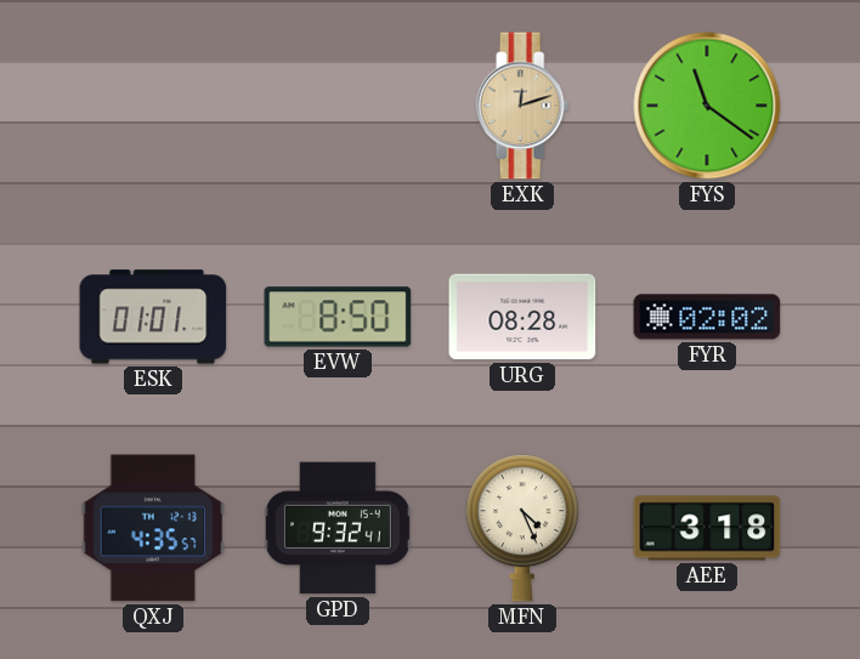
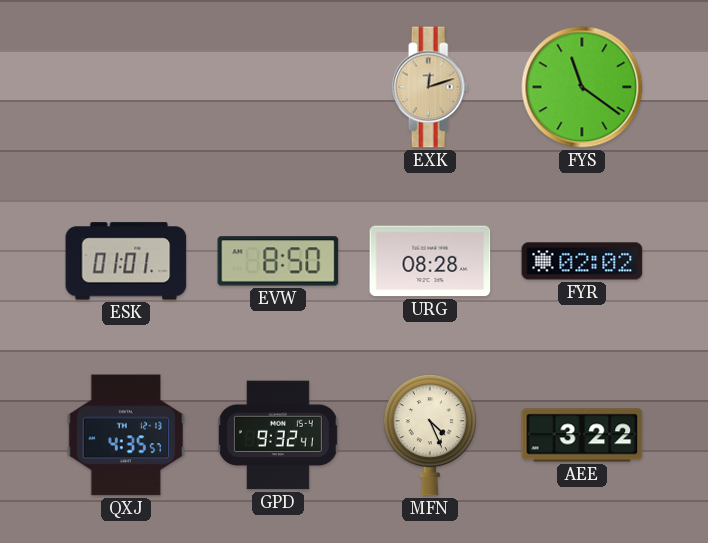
AEE: 3:18 -> 3:22
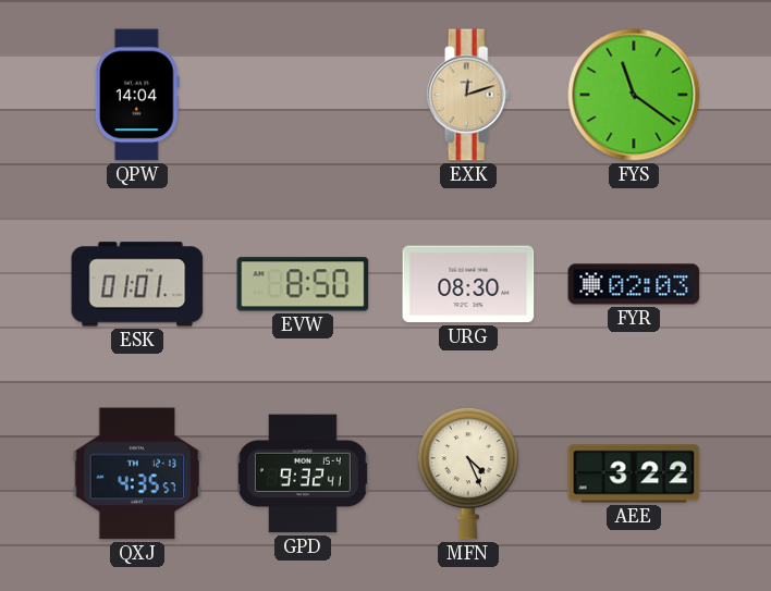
QPW: none -> 14:04
URG: 08:28 -> 08:30
FYR: 02:02 -> 02:03
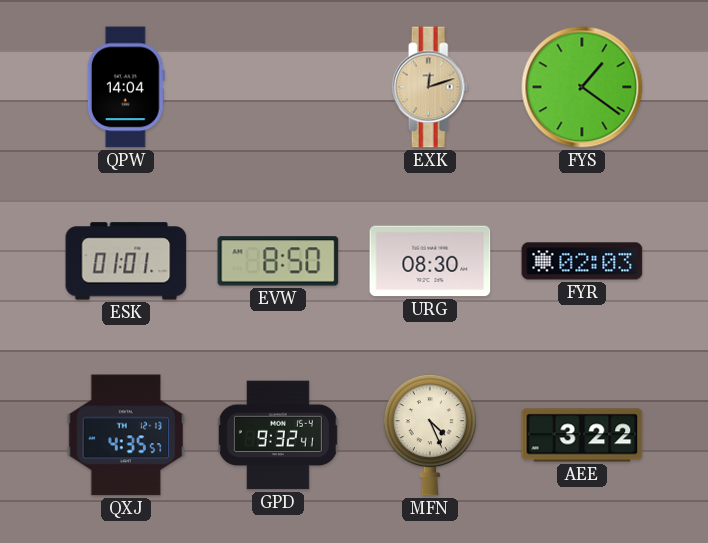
FYS: 11:21 -> 1:21
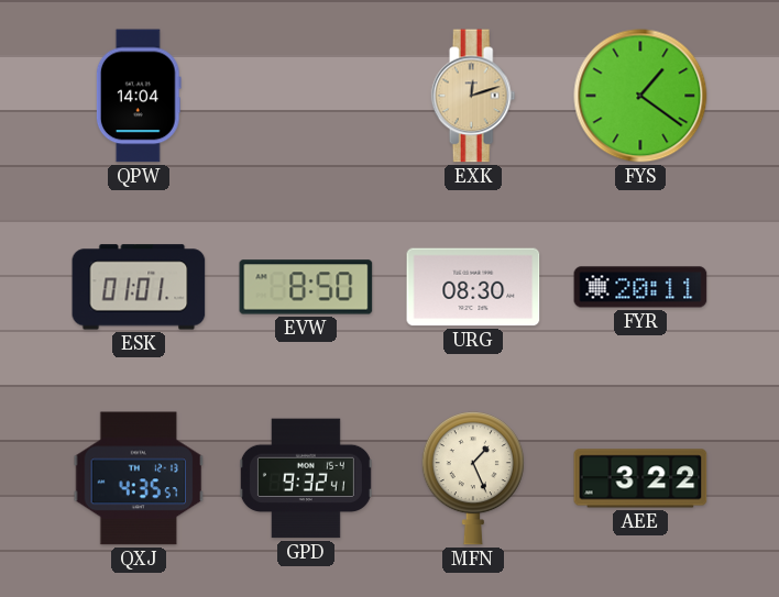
FYR: 02:03 -> 20:11
MFN: 4:26 -> 1:26
